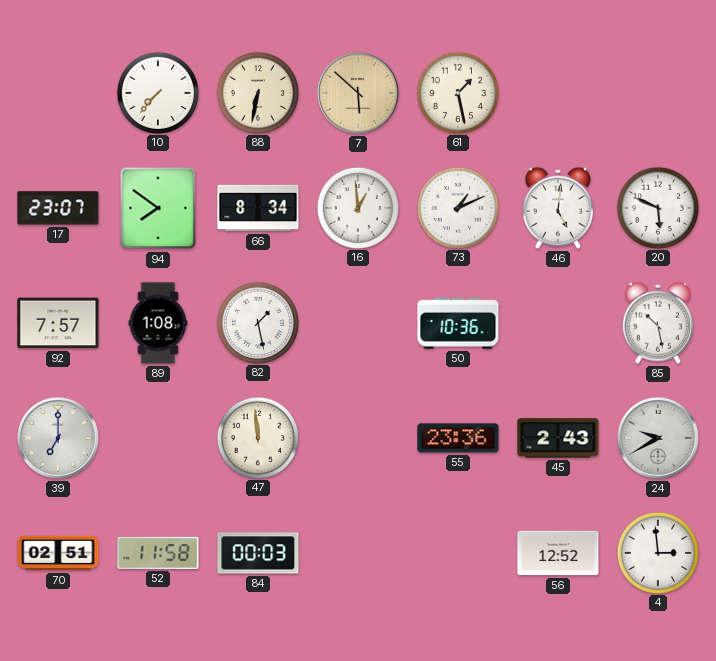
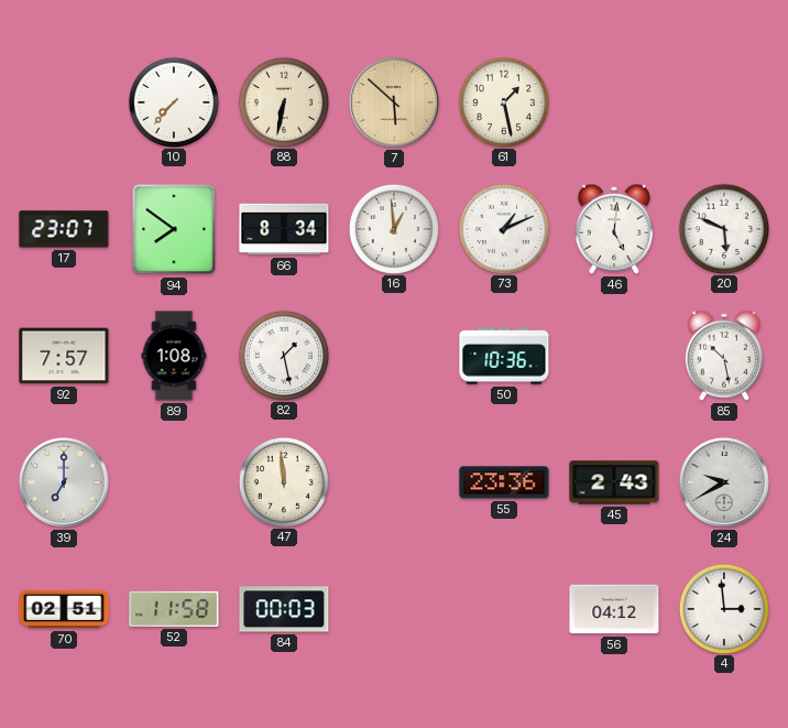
56: 12:52 -> 04:12
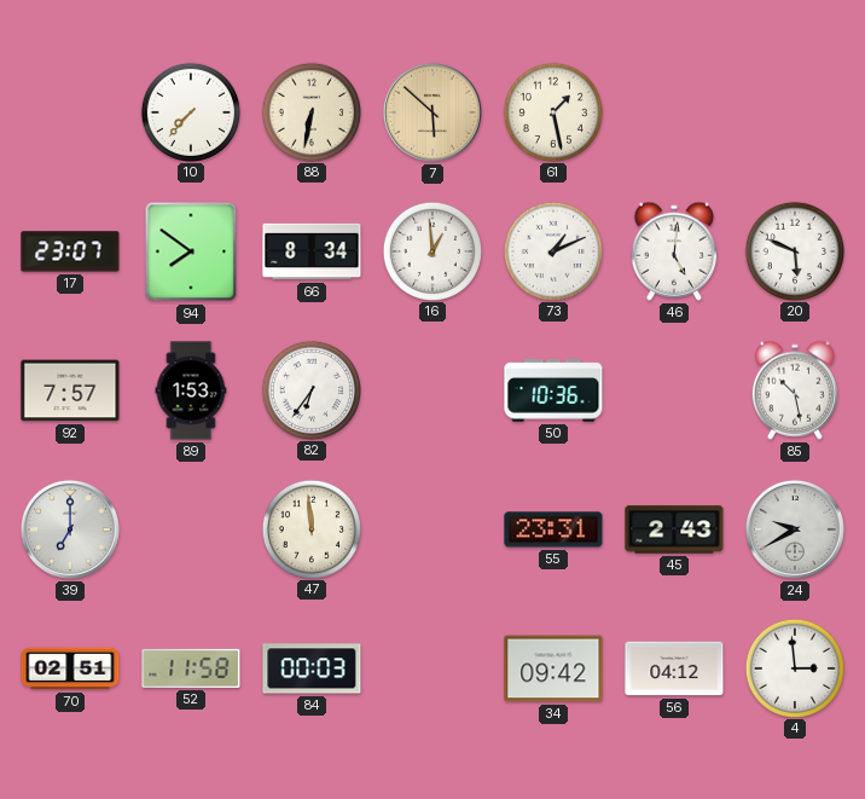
89: 1:08 -> 1:53
82: 1:28 -> 6:36
55: 23:36 -> 23:31
34: none -> 09:42
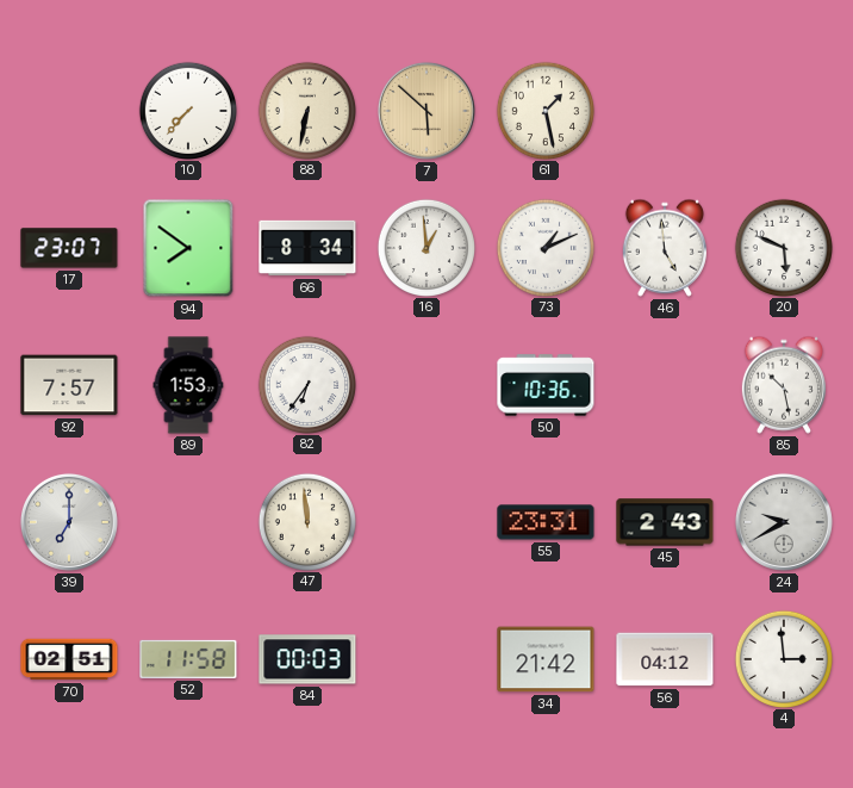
46: 5:01 -> 4:59
34: 09:42 -> 21:42
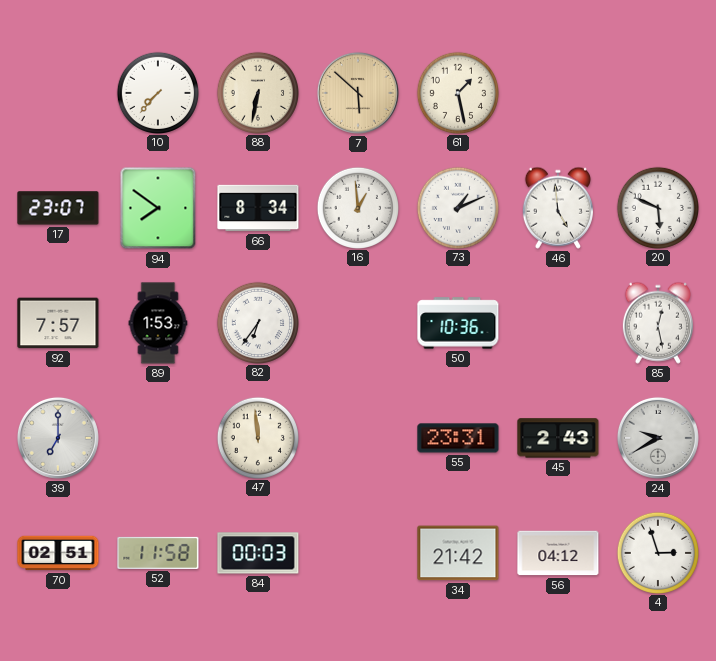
85: 10:28 -> 12:28
4: 2:59 -> 2:57
